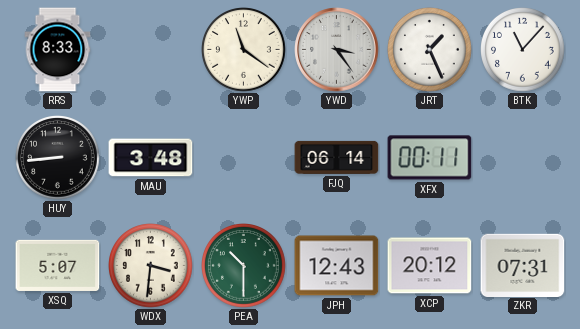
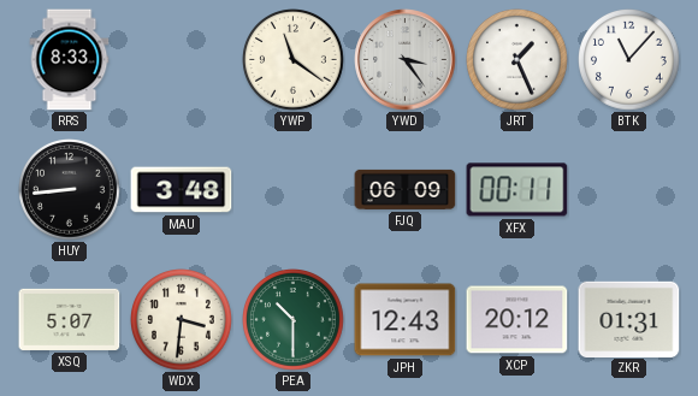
FJQ: 06:14 -> 06:09
ZKR: 07:31 -> 01:31
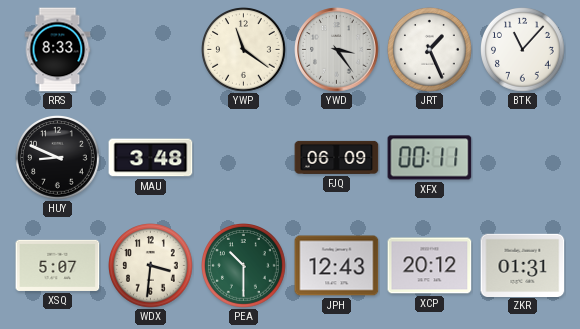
HUY: 8:44 -> 8:49
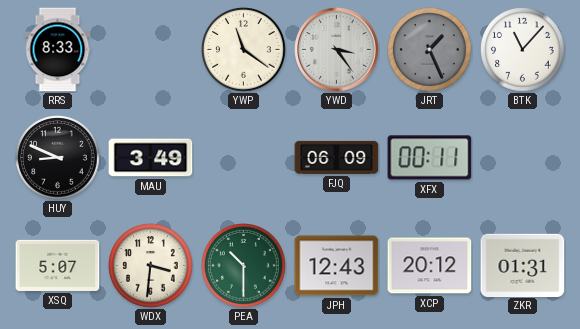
JRT dial: white -> grey
MAU: 3:48 -> 3:49
